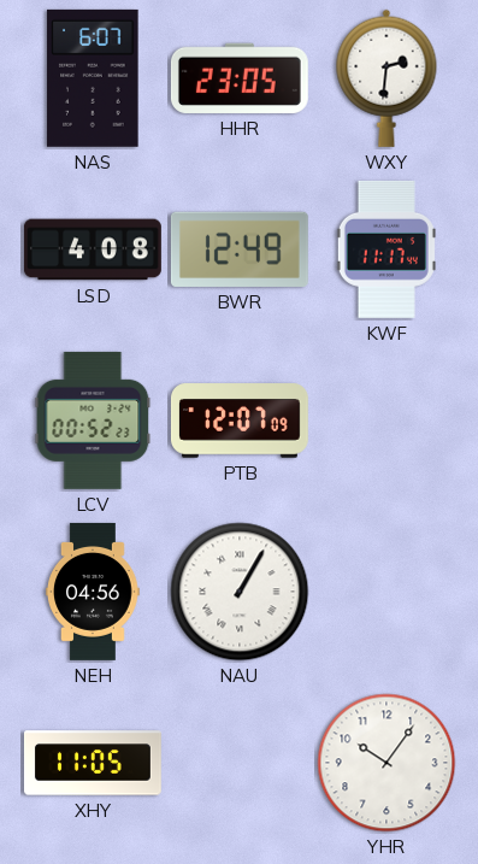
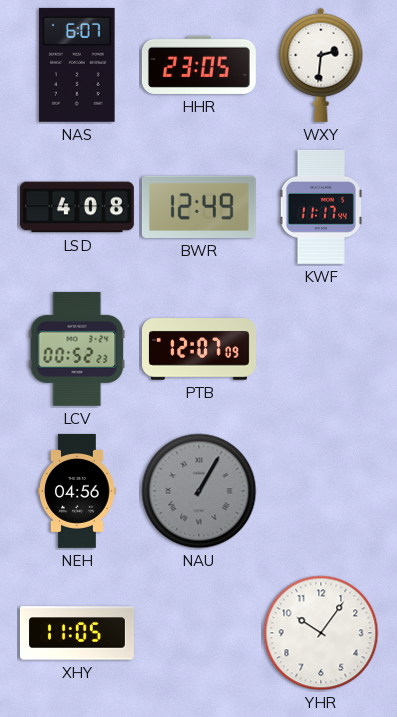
NAU dial: white -> grey
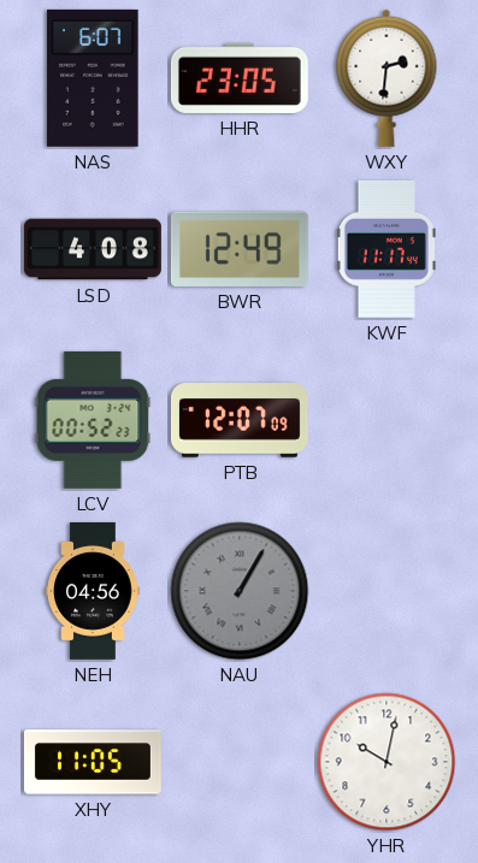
YHR: 10:06 -> 10:02
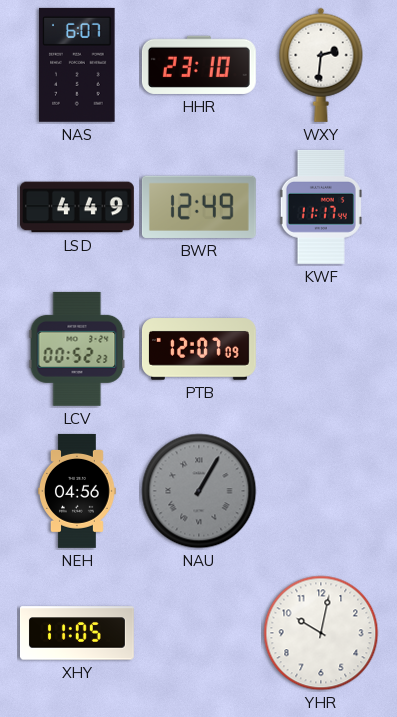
HHR: 23:05 -> 23:10
LSD: 4:08 -> 4:49
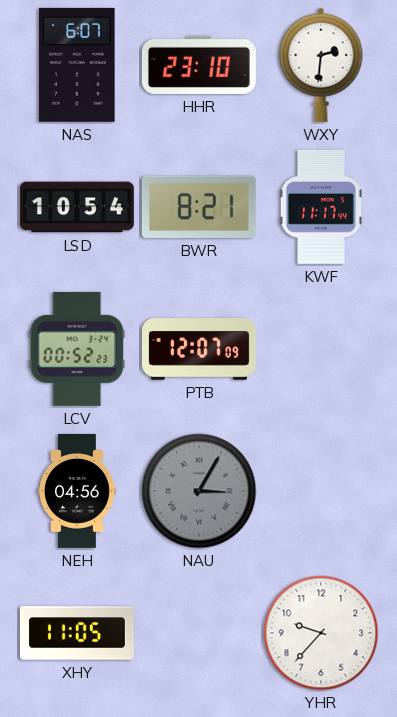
LSD: 4:49 -> 10:54
BWR: 12:49 -> 8:21
NAU: 1:05 -> 3:05
YHR: 10:02 -> 9:37
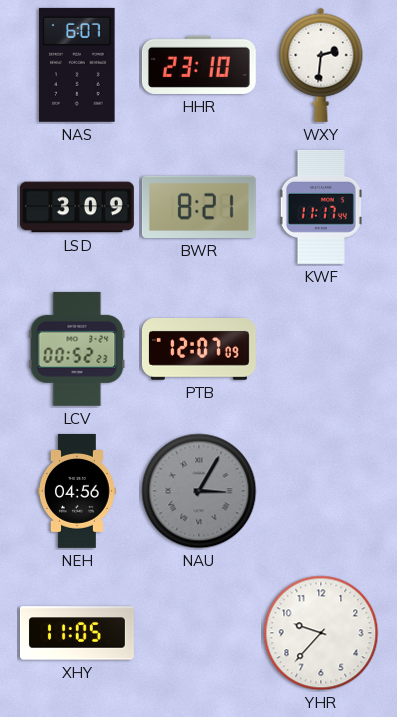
LSD: 10:54 -> 3:09
